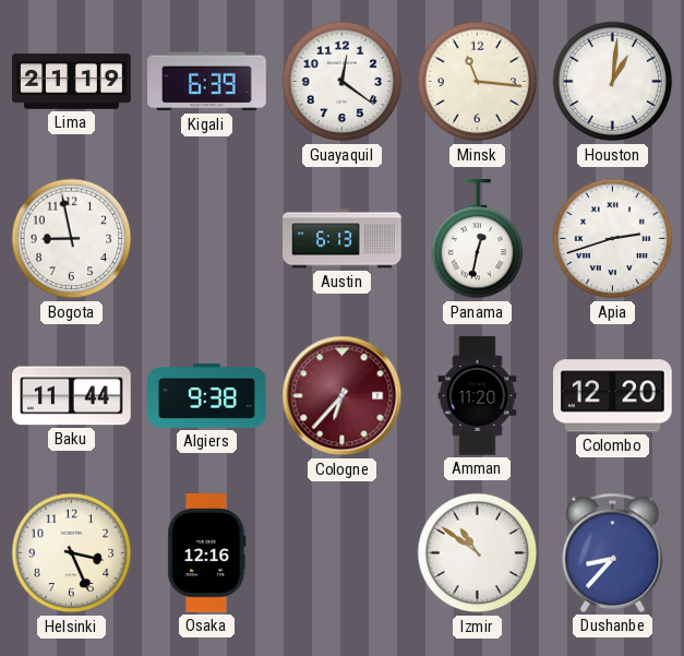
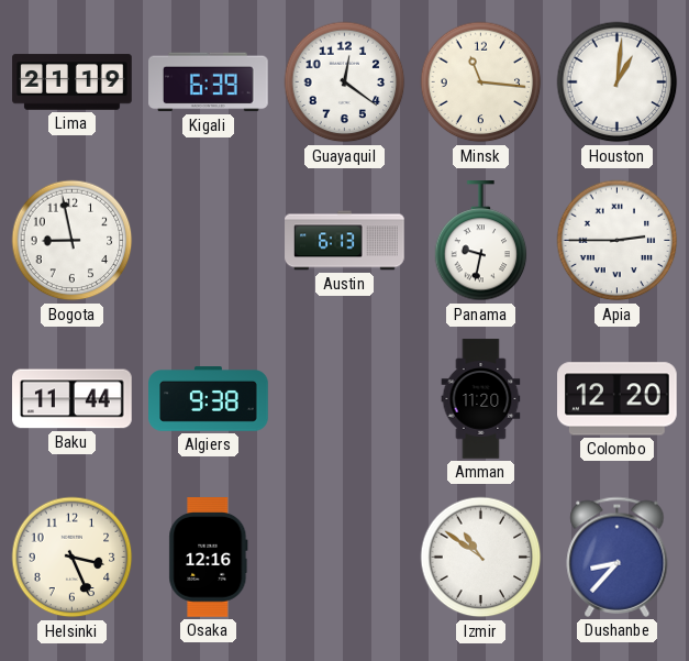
Panama: 12:32 -> 9:32
Apia: 2:42 -> 2:45
Cologne: 6:37 -> none
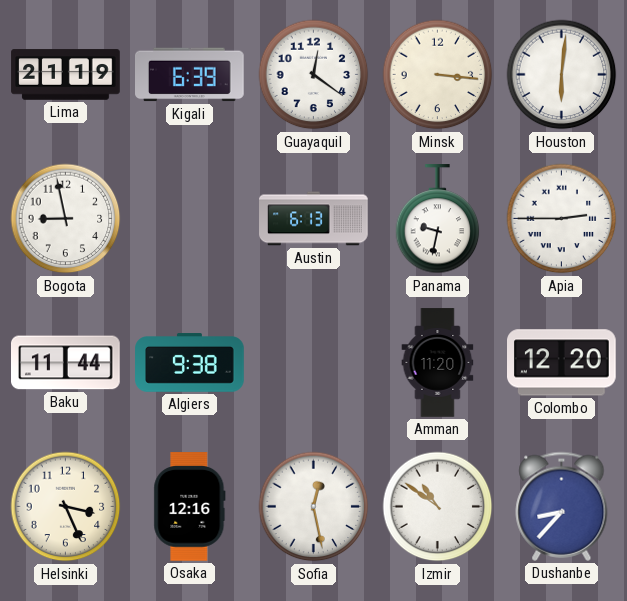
Minsk: 11:16 -> 3:16
Houston: 1:01 -> 6:01
Sofia: none -> 12:28
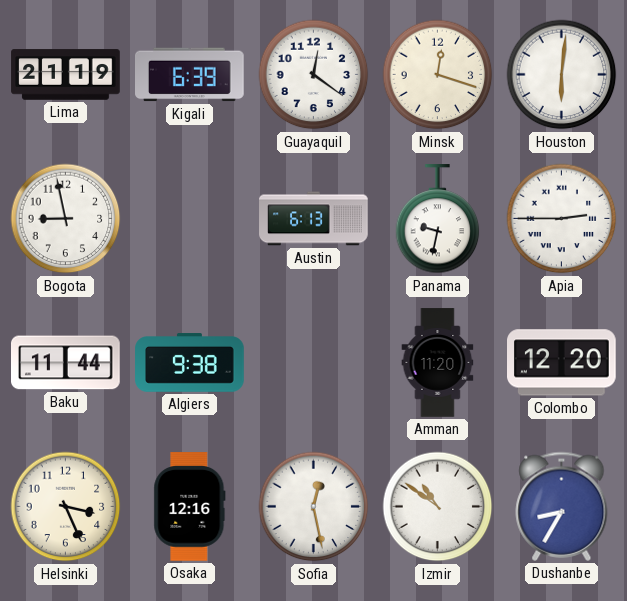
Minsk: 3:16 -> 12:18
Dushanbe: 8:37 -> 8:35
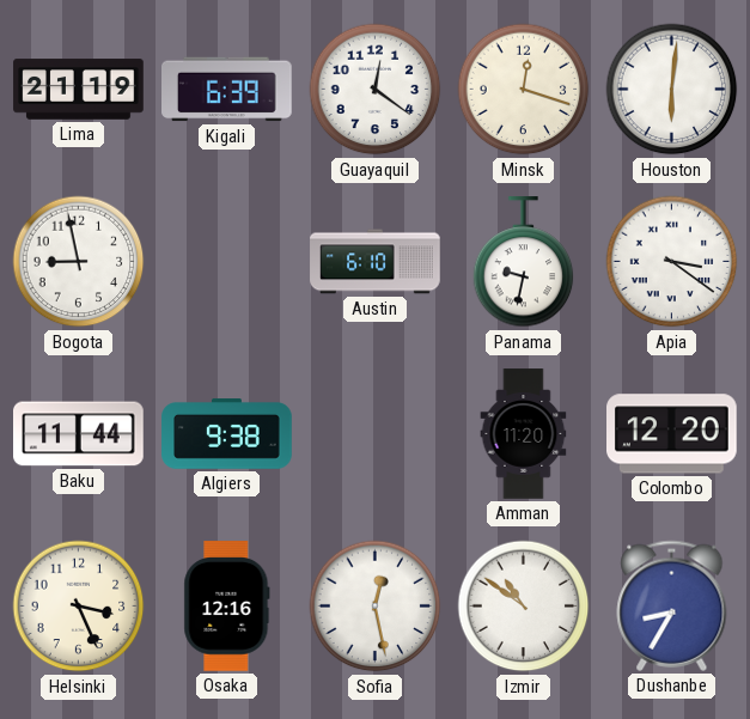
Austin: 6:13 -> 6:10
Apia: 2:45 -> 3:21
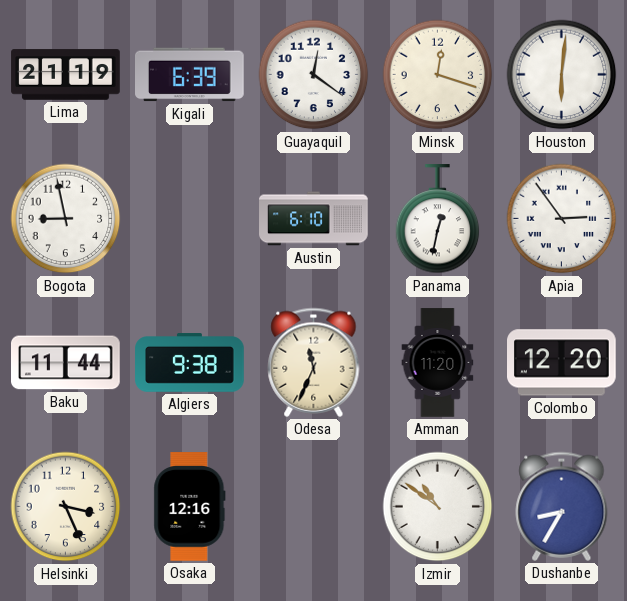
Panama: 9:32 -> 12:32
Apia: 3:21 -> 2:54
Odesa: none -> 11:34
Sofia: 12:28 -> none
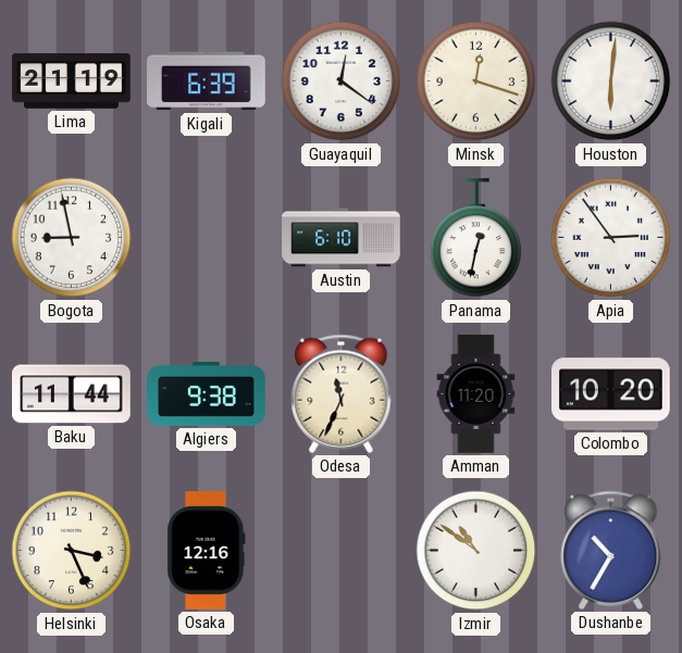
Colombo: 12:20 -> 10:20
Dushanbe: 8:35 -> 10:35
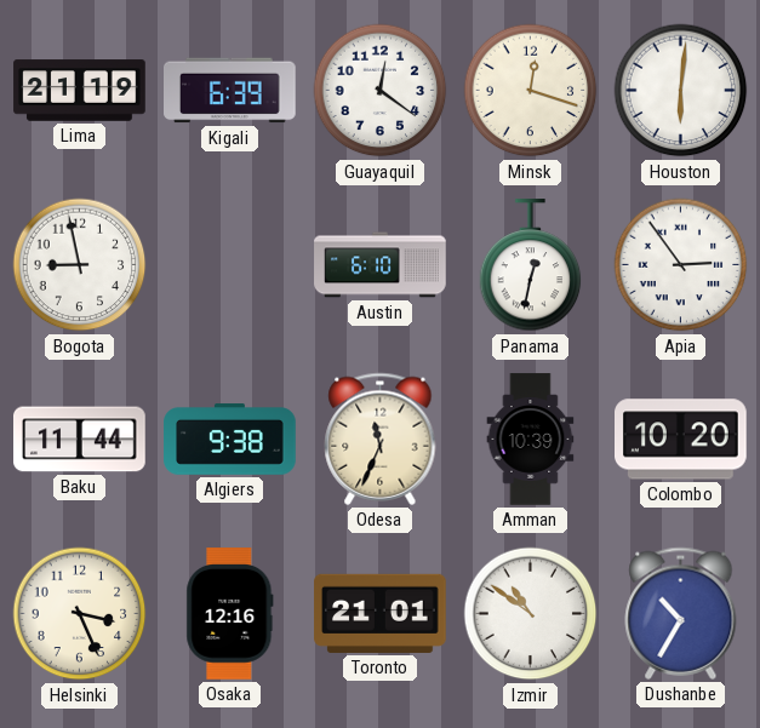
Amman: 11:20 -> 10:39
Toronto: none -> 21:01
